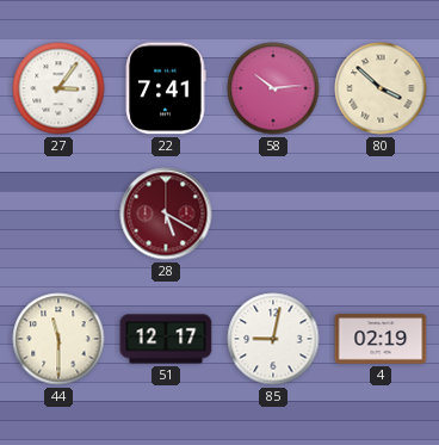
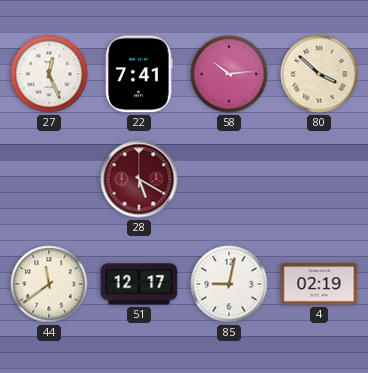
27: 3:06 -> 12:26
44: 11:30 -> 11:39
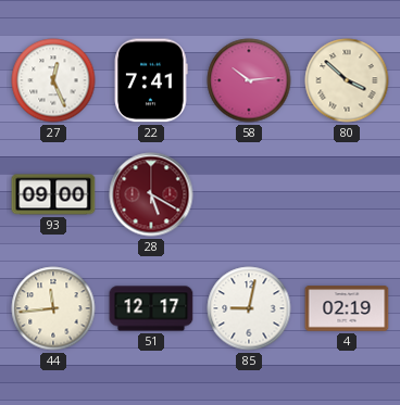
93: none -> 09:00
44: 11:39 -> 11:44
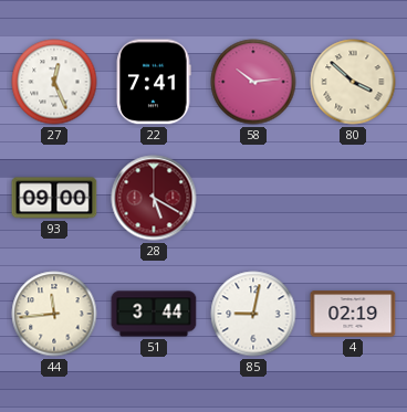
51: 12:17 -> 3:44
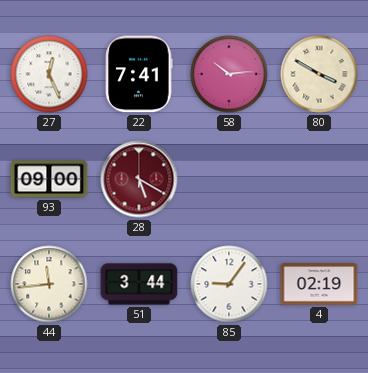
80: 3:52 -> 3:50
85: 9:02 -> 9:06
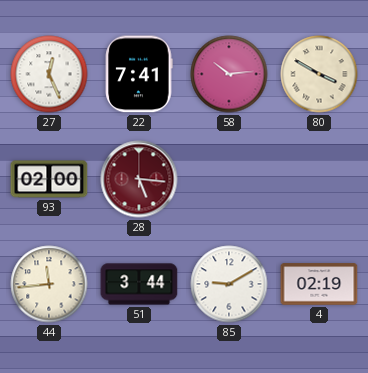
93: 09:00 -> 02:00
28: 5:20 -> 5:16
85: 9:06 -> 9:10
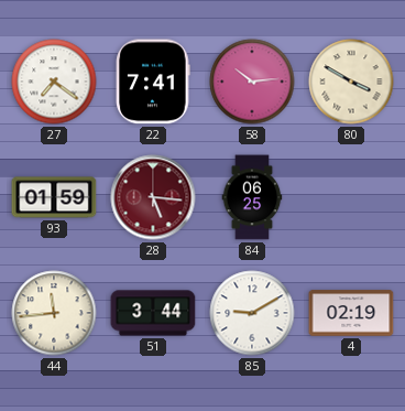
27: 12:26 -> 7:21
93: 02:00 -> 01:59
84: none -> 06:25
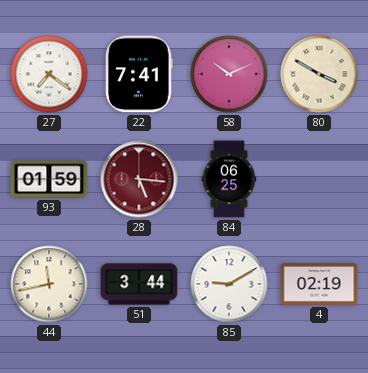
58: 10:14 -> 10:11
44: 11:44 -> 11:43
